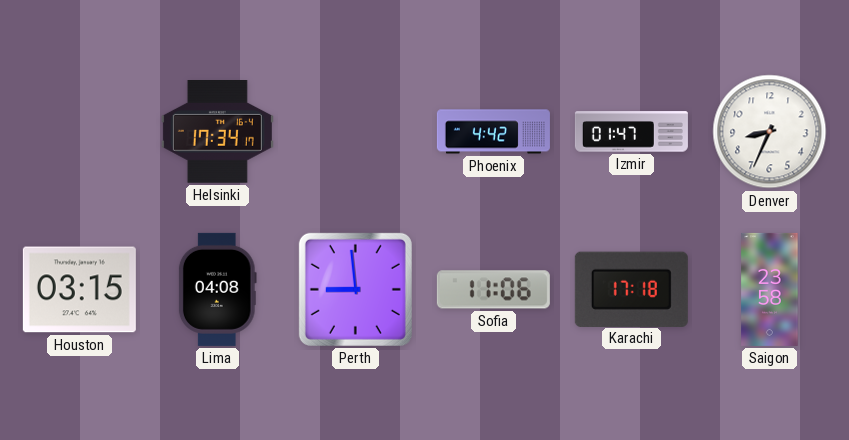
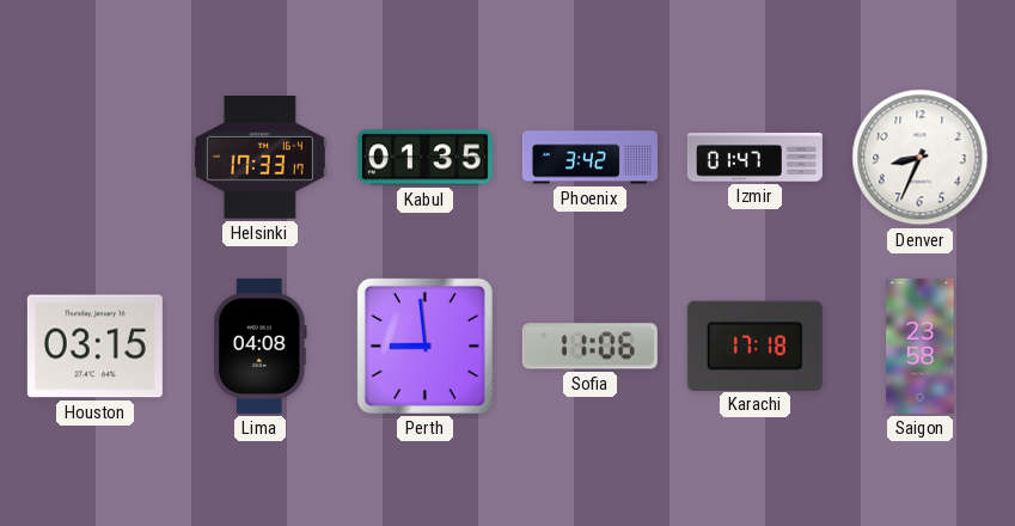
Helsinki: 17:34 -> 17:33
Kabul: none -> 01:35
Phoenix: 4:42 -> 3:42
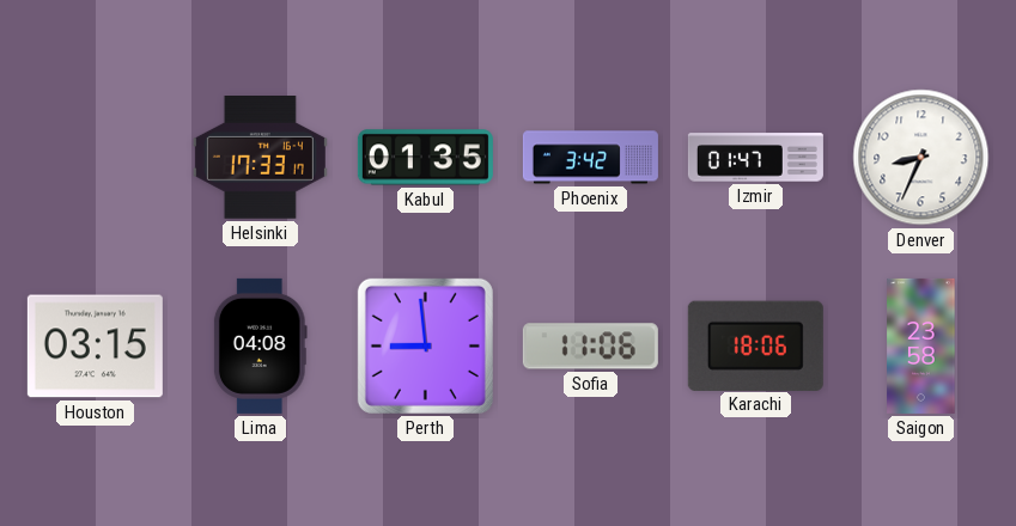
Karachi: 17:18 -> 18:06
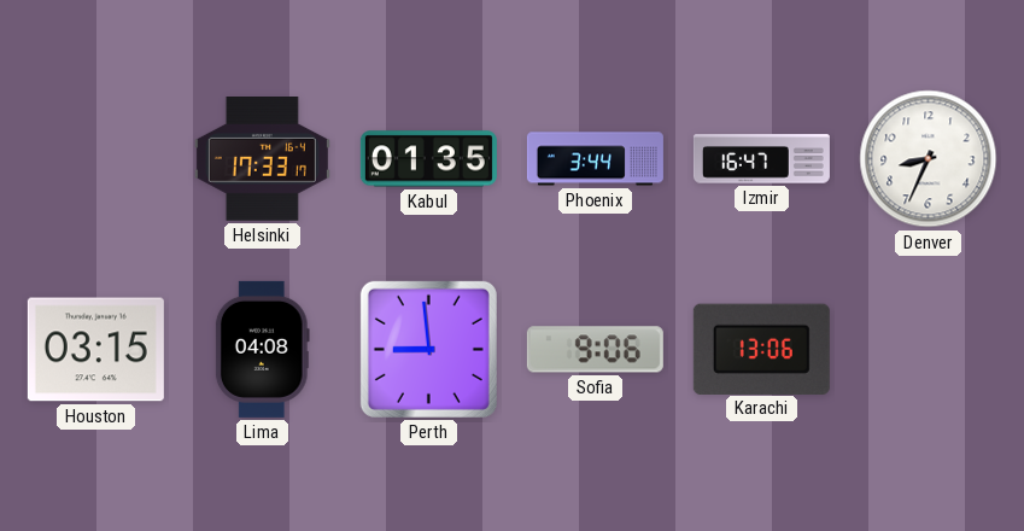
Phoenix: 3:42 -> 3:44
Izmir: 01:47 -> 16:47
Sofia: 11:06 -> 9:06
Karachi: 18:06 -> 13:06
Saigon: 23:58 -> none
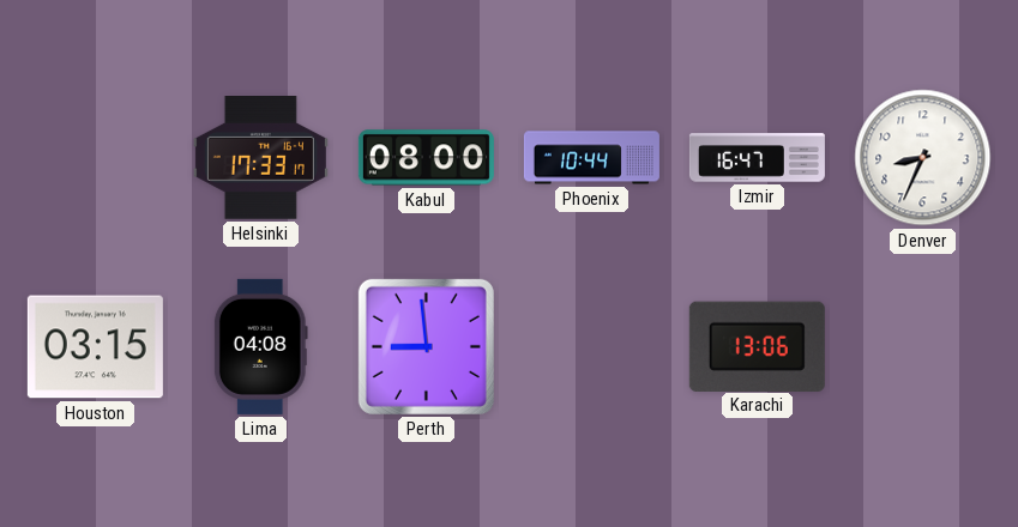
Kabul: 01:35 -> 08:00
Phoenix: 3:44 -> 10:44
Sofia: 9:06 -> none
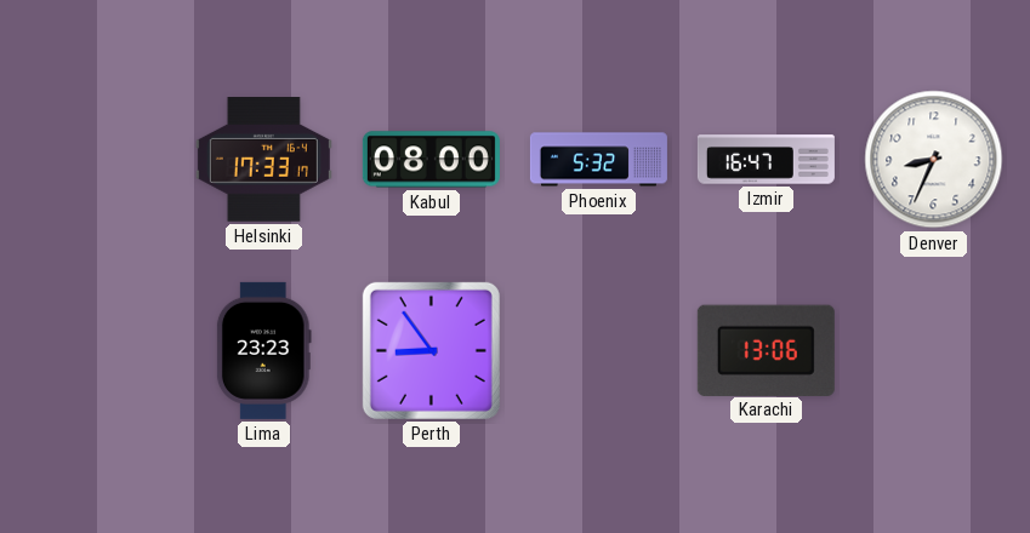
Phoenix: 10:44 -> 5:32
Houston: 03:15 -> none
Lima: 04:08 -> 23:23
Perth: 8:59 -> 8:54
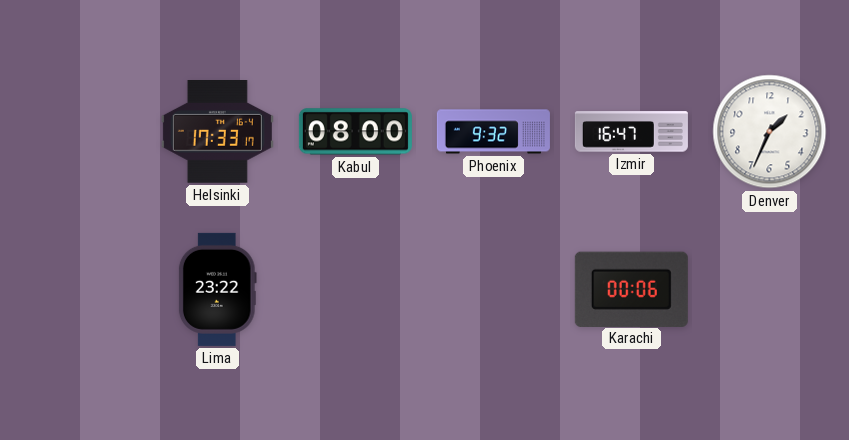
Phoenix: 5:32 -> 9:32
Denver: 8:34 -> 1:34
Lima: 23:23 -> 23:22
Perth: 8:54 -> none
Karachi: 13:06 -> 00:06
